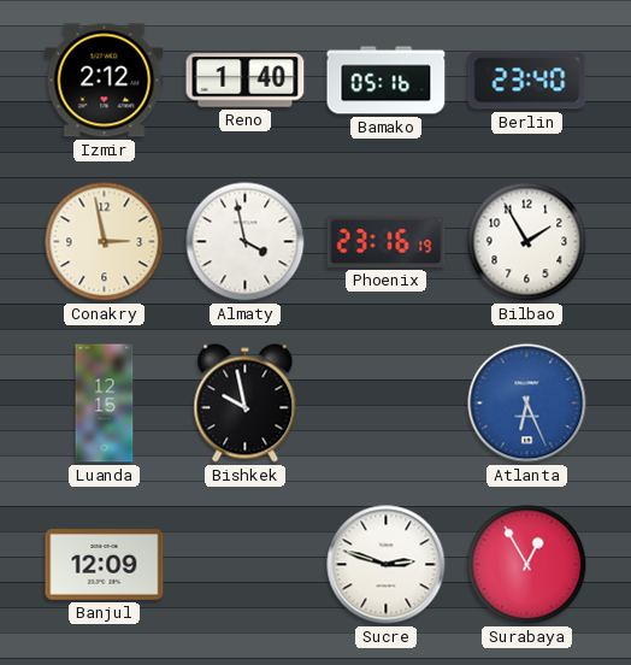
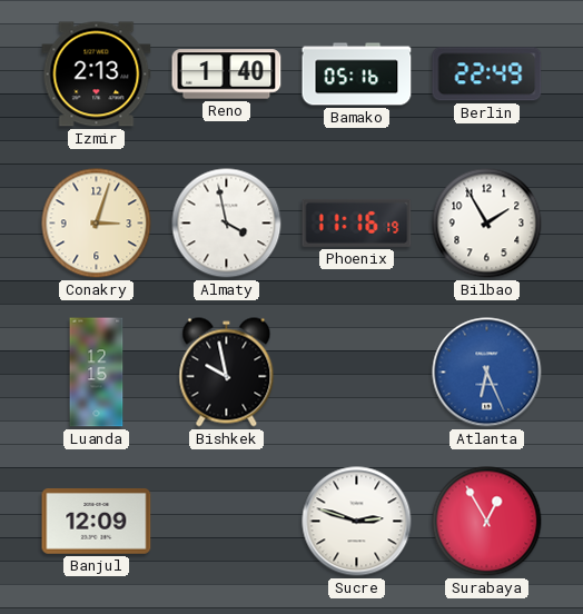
Izmir: 2:12 -> 2:13
Berlin: 23:40 -> 22:49
Conakry: 2:58 -> 3:03
Phoenix: 23:16 -> 11:16
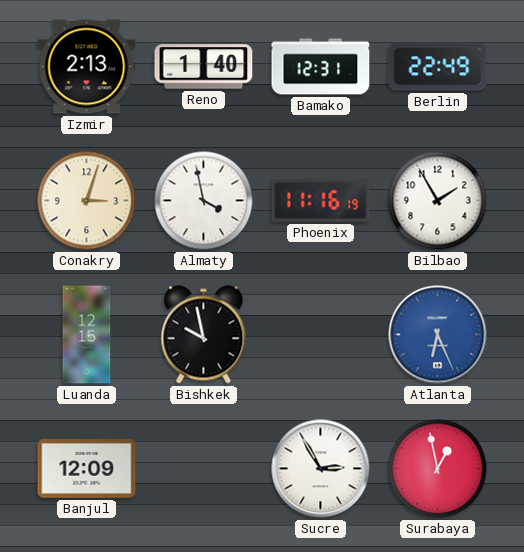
Bamako: 05:16 -> 12:31
Sucre: 2:48 -> 2:55
Surabaya: 12:55 -> 12:58
